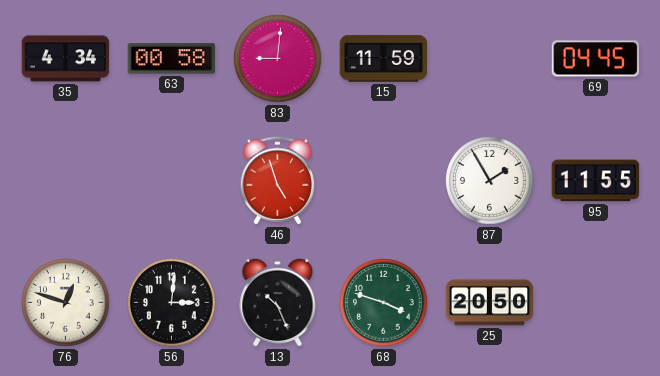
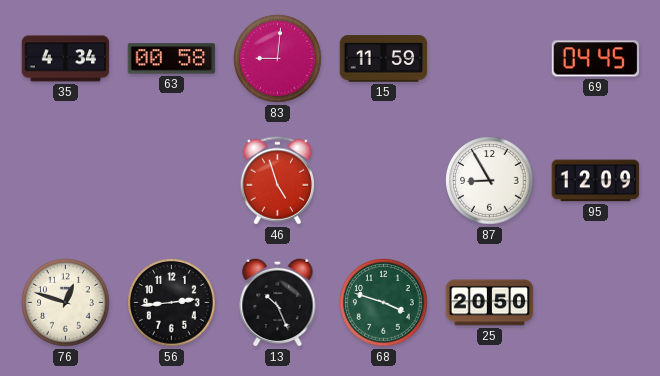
87: 1:55 -> 8:55
95: 11:55 -> 12:09
56: 3:01 -> 2:44
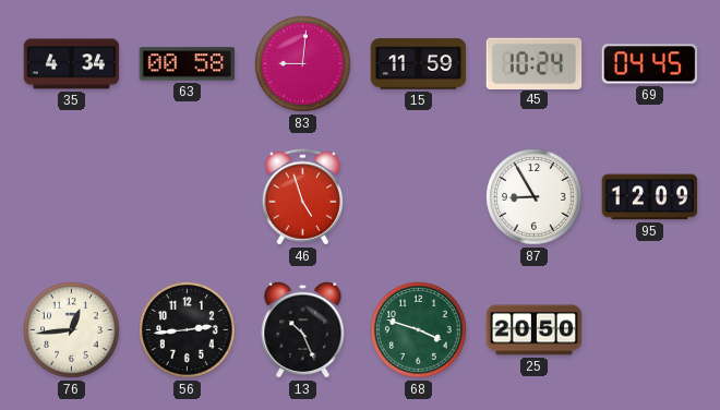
45: none -> 10:24
76: 12:48 -> 12:44
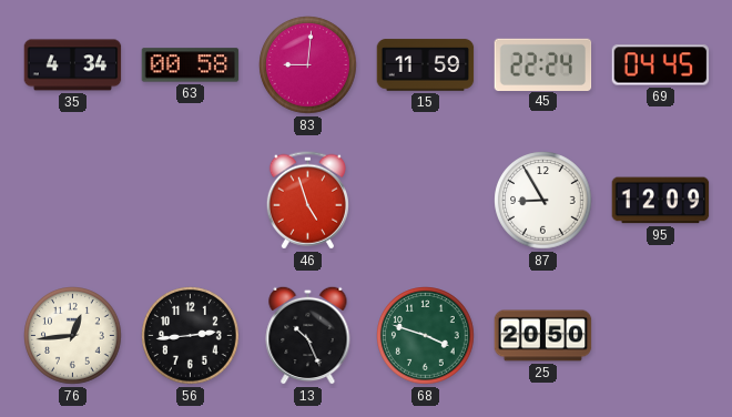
45: 10:24 -> 22:24
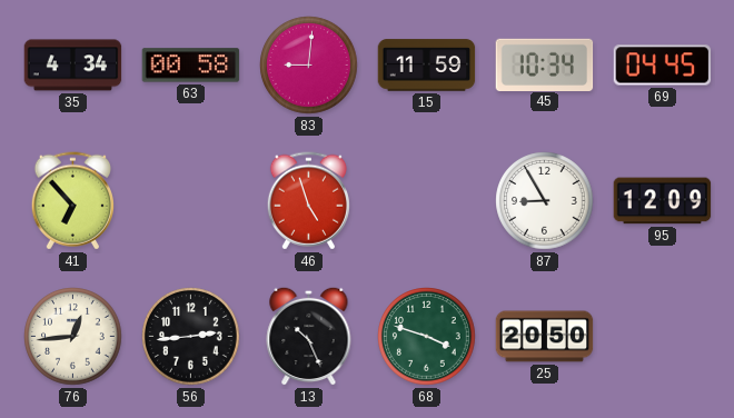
45: 22:24 -> 10:34
41: none -> 6:53
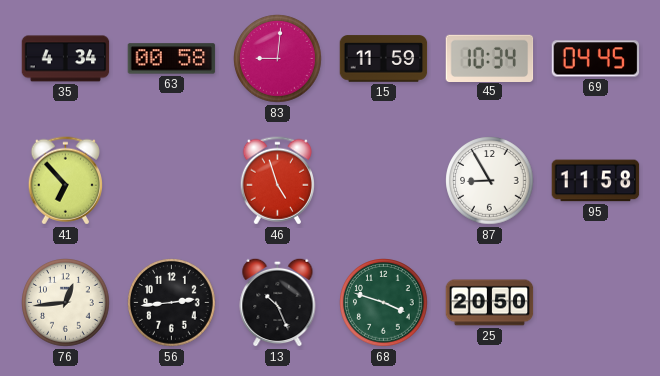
95: 12:09 -> 11:58
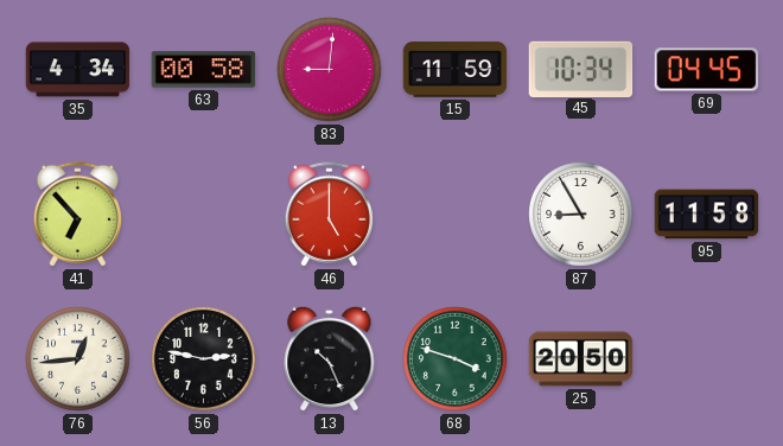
46: 4:57 -> 5:00
56: 2:44 -> 2:47
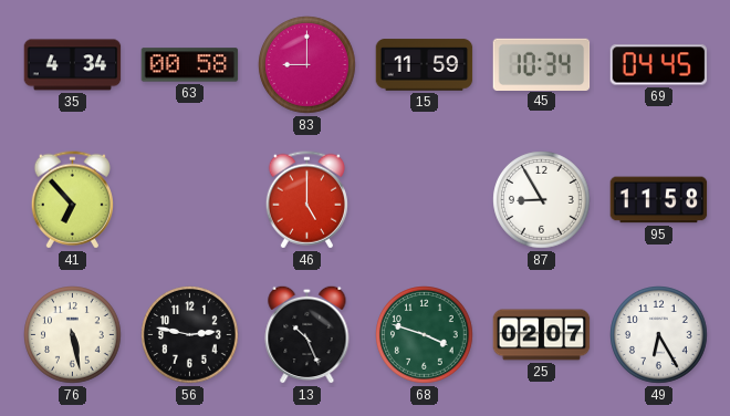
83: 9:01 -> 9:00
76: 12:44 -> 5:28
25: 20:50 -> 02:07
49: none -> 6:25
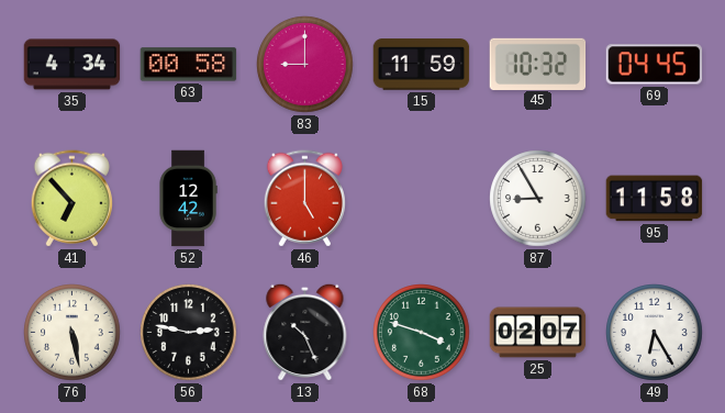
45: 10:34 -> 10:32
52: none -> 12:42
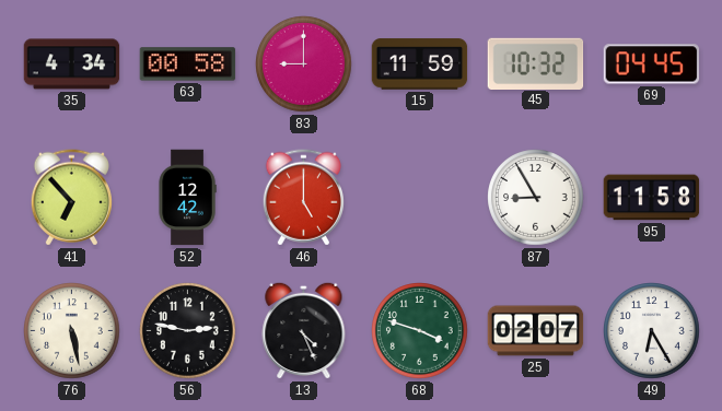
13: 10:26 -> 4:26
